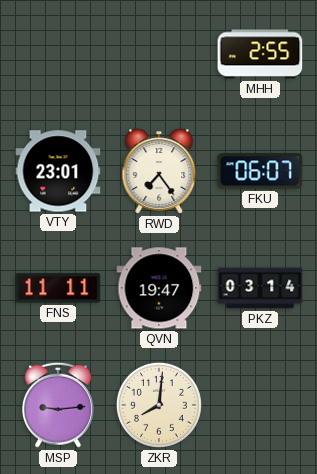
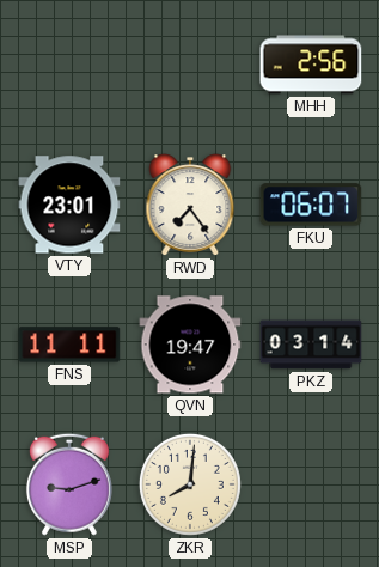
MHH: 2:55 -> 2:56
MSP: 9:14 -> 9:12
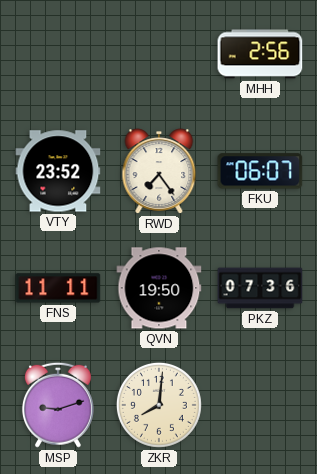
VTY: 23:01 -> 23:52
QVN: 19:47 -> 19:50
PKZ: 03:14 -> 07:36
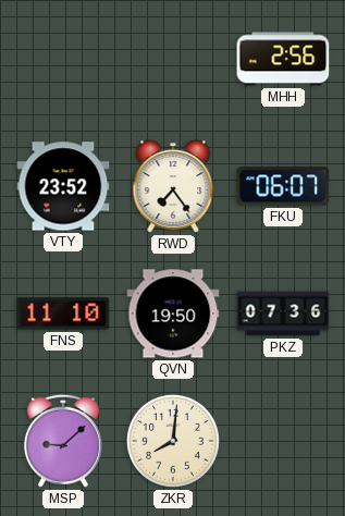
FNS: 11:11 -> 11:10
MSP: 9:12 -> 9:08
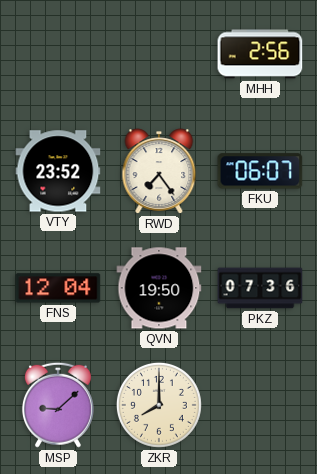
FNS: 11:10 -> 12:04
ZKR: 8:01 -> 8:00
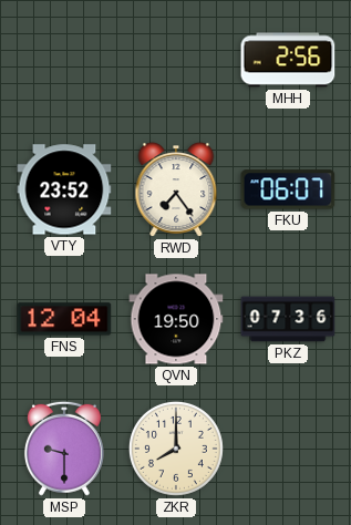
MSP: 9:08 -> 9:30
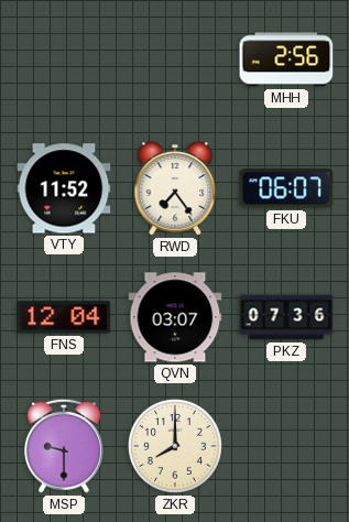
VTY: 23:52 -> 11:52
QVN: 19:50 -> 03:07
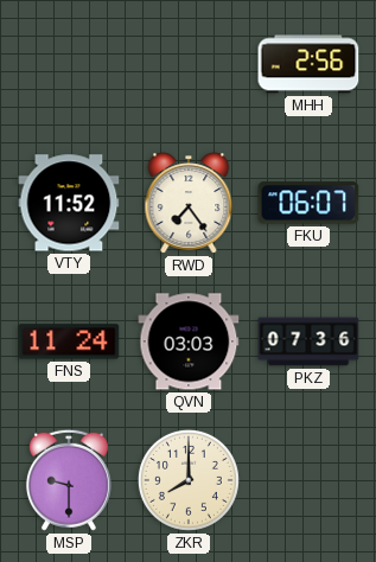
FNS: 12:04 -> 11:24
QVN: 03:07 -> 03:03
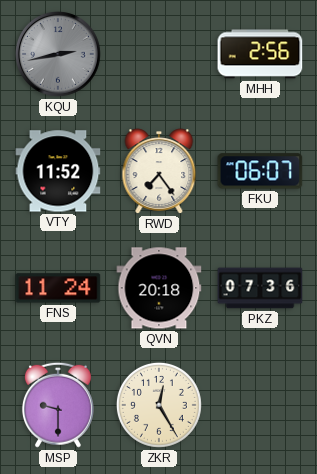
KQU: none -> 2:43
QVN: 03:03 -> 20:18
ZKR: 8:00 -> 12:25
